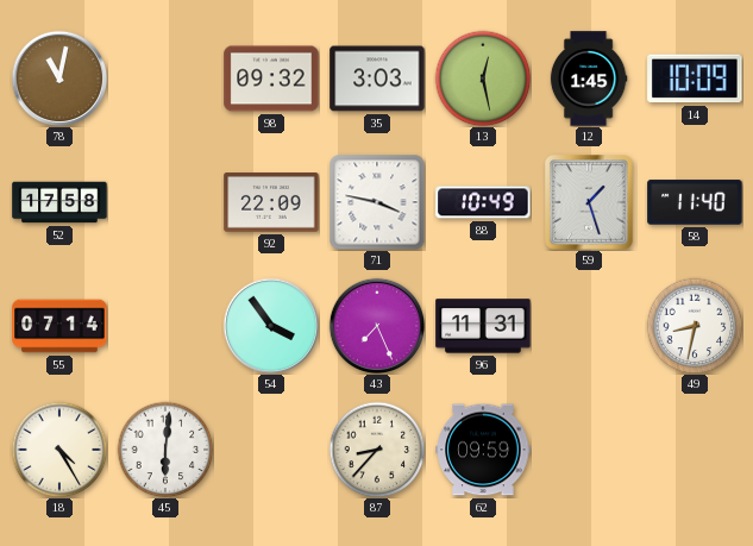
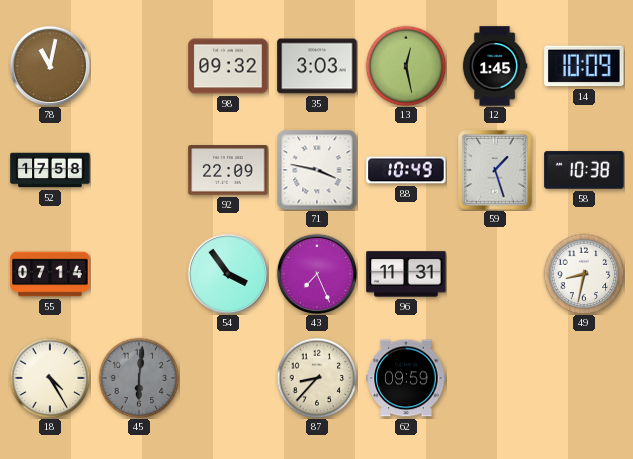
58: 11:40 -> 10:38
45 dial: white -> grey
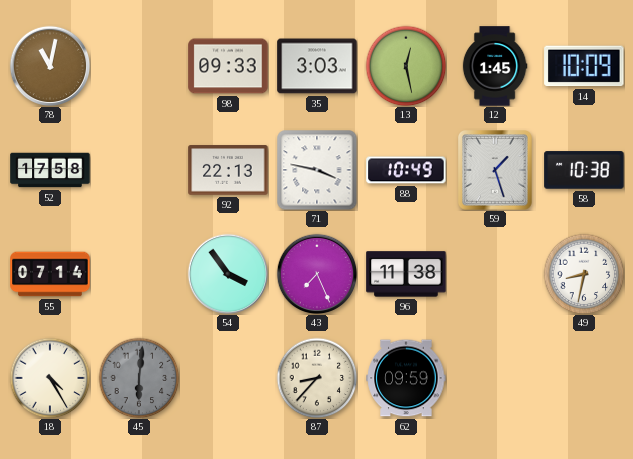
98: 09:32 -> 09:33
92: 22:09 -> 22:13
96: 11:31 -> 11:38
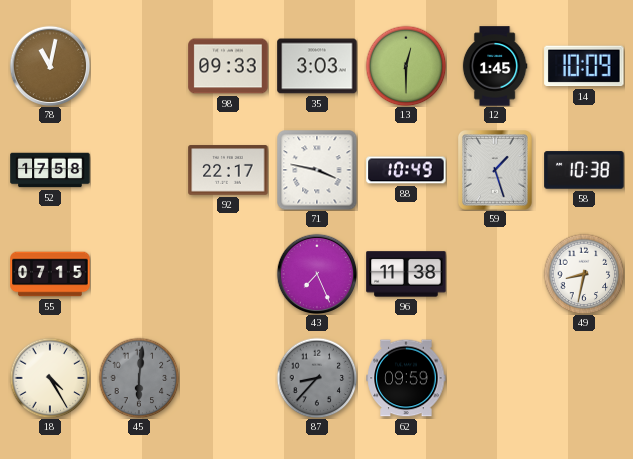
13: 12:28 -> 12:30
92: 22:13 -> 22:17
55: 07:14 -> 07:15
54: 3:54 -> none
87 dial: cream -> grey
